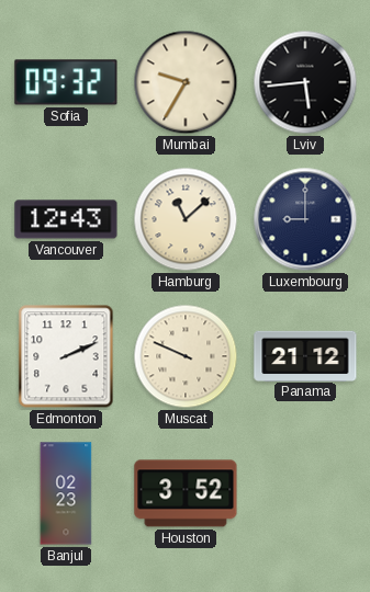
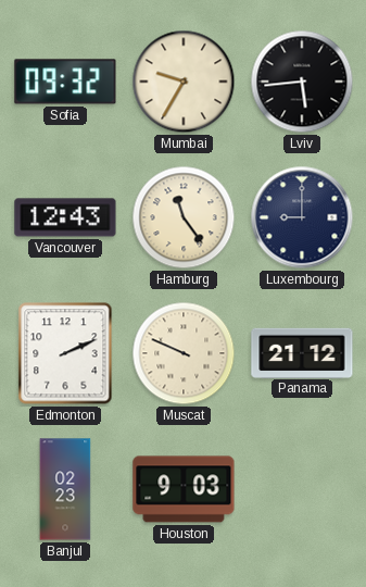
Hamburg: 11:08 -> 11:24
Houston: 3:52 -> 9:03
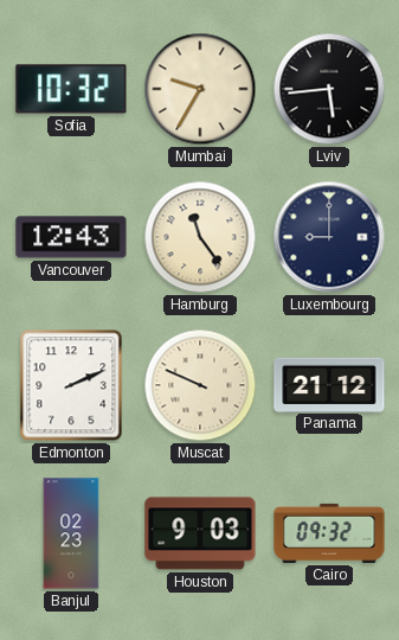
Sofia: 09:32 -> 10:32
Cairo: none -> 09:32
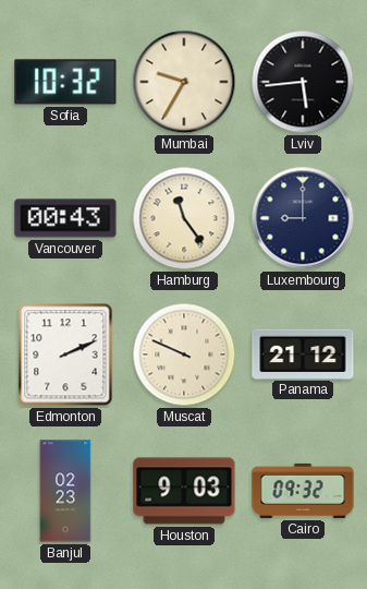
Vancouver: 12:43 -> 00:43
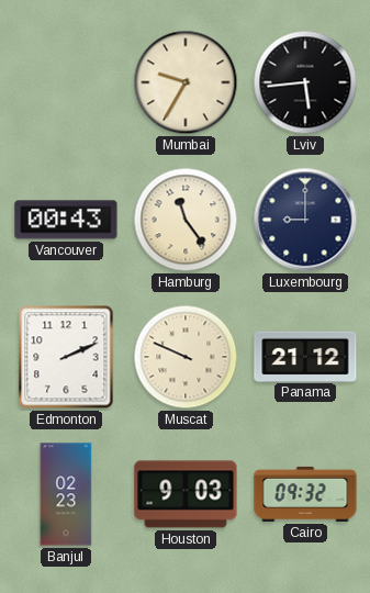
Sofia: 10:32 -> none
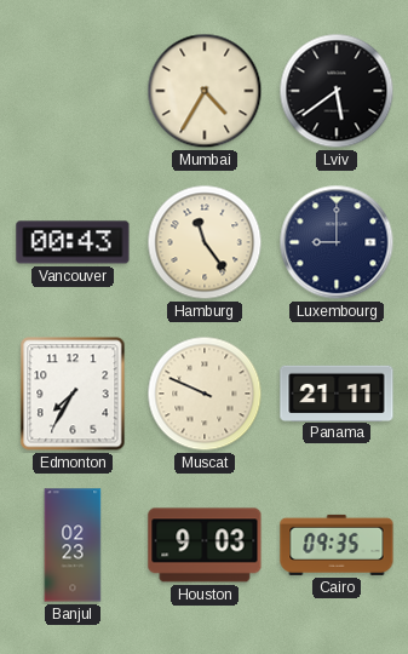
Mumbai: 9:35 -> 4:35
Lviv: 5:44 -> 5:39
Edmonton: 2:11 -> 7:35
Panama: 21:12 -> 21:11
Cairo: 09:32 -> 09:35
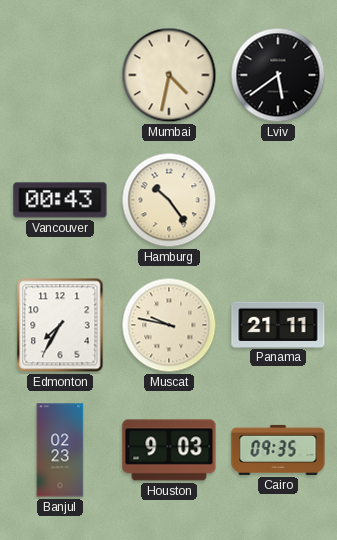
Mumbai: 4:35 -> 4:32
Hamburg: 11:24 -> 10:24
Luxembourg: 9:00 -> none
Muscat: 9:49 -> 9:47
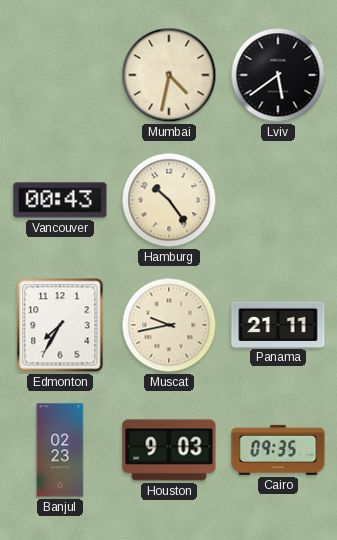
Muscat: 9:47 -> 9:43
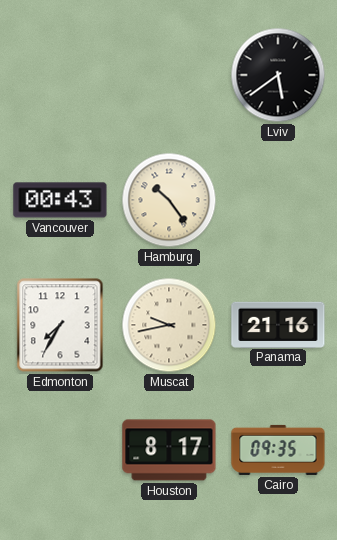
Mumbai: 4:32 -> none
Panama: 21:11 -> 21:16
Banjul: 02:23 -> none
Houston: 9:03 -> 8:17
